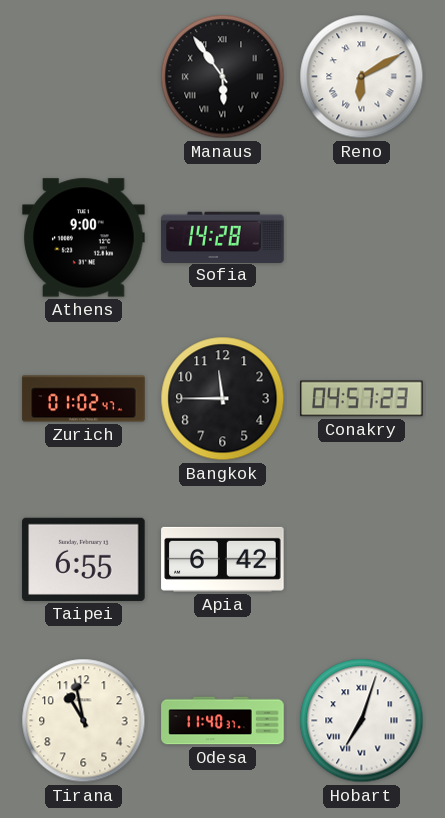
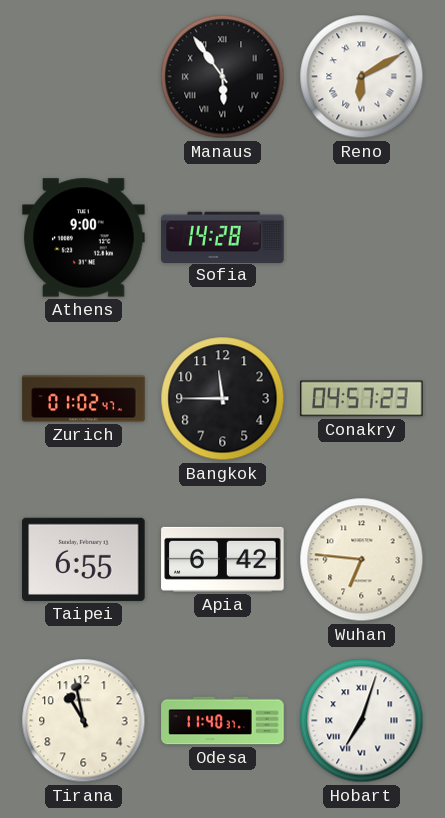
Wuhan: none -> 6:46
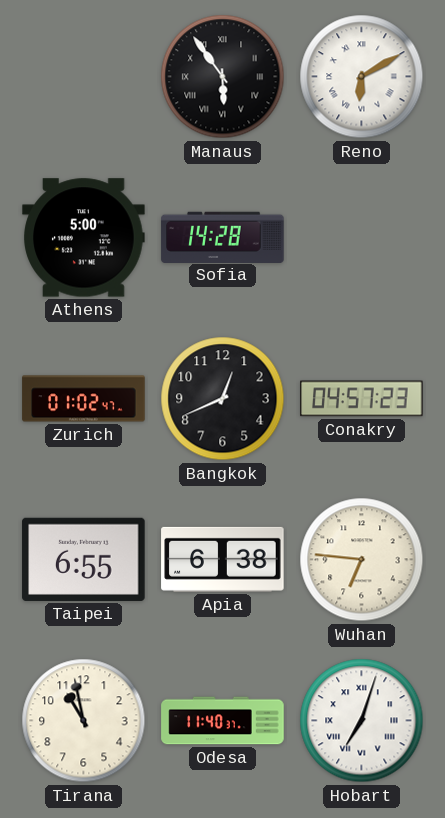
Athens: 9:00 -> 5:00
Bangkok: 11:45 -> 12:41
Apia: 6:42 -> 6:38
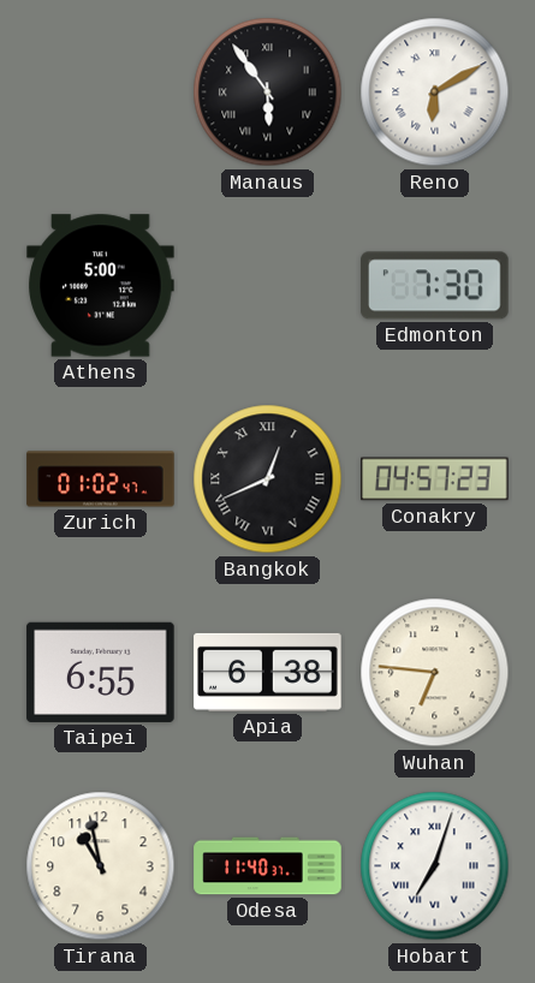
Sofia: 14:28 -> none
Edmonton: none -> 7:30
Bangkok numerals: Arabic -> Roman
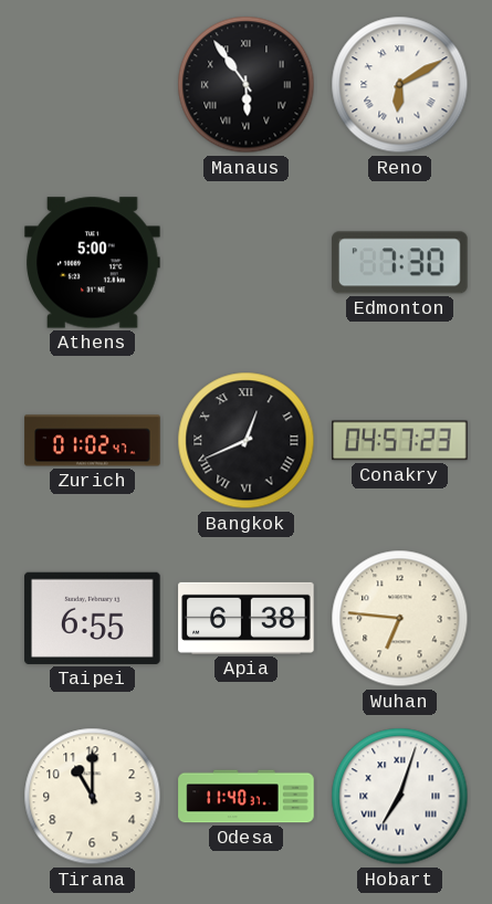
Tirana: 10:58 -> 11:00
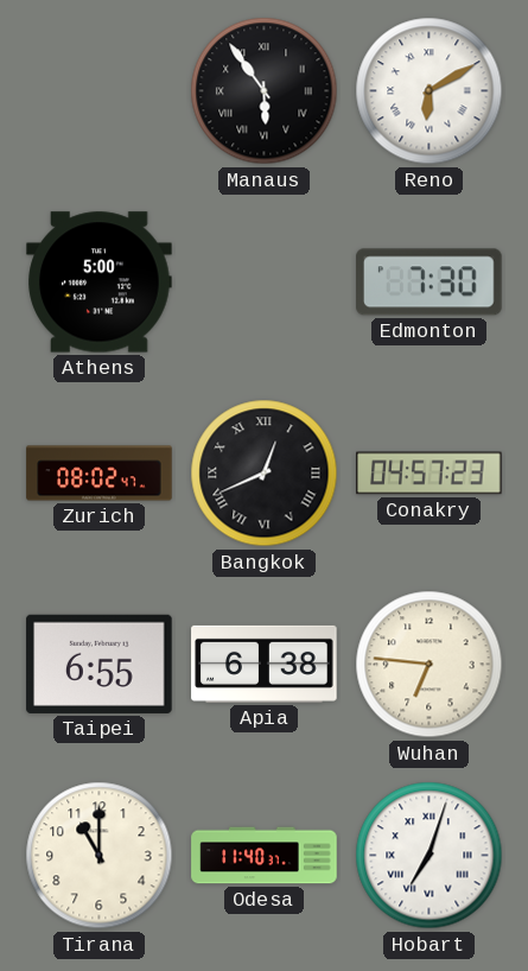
Zurich: 01:02 -> 08:02
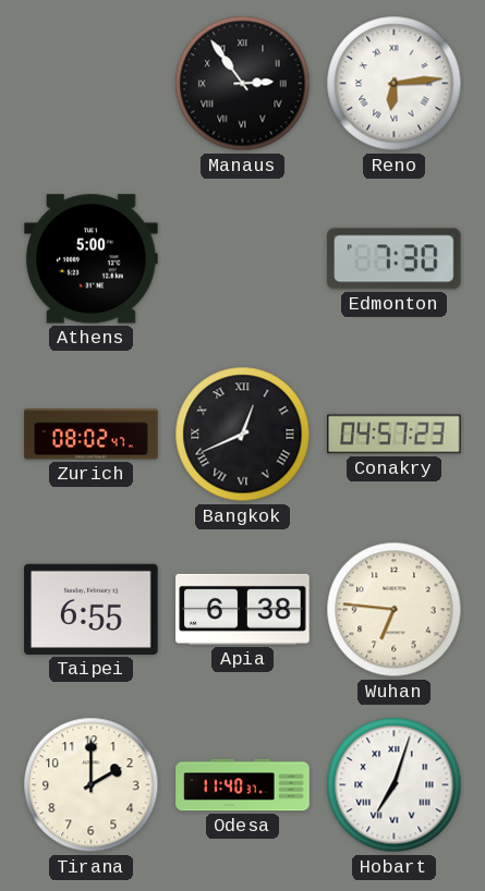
Manaus: 5:54 -> 2:54
Reno: 6:10 -> 6:14
Tirana: 11:00 -> 2:00
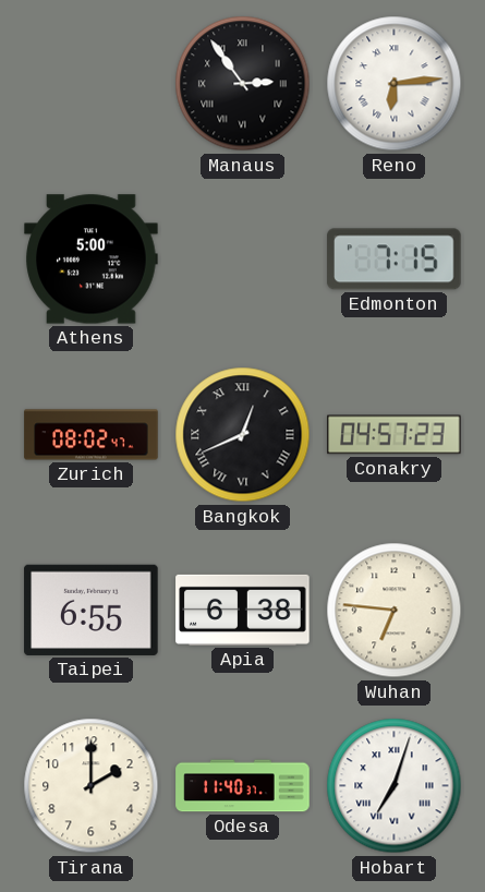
Edmonton: 7:30 -> 7:15
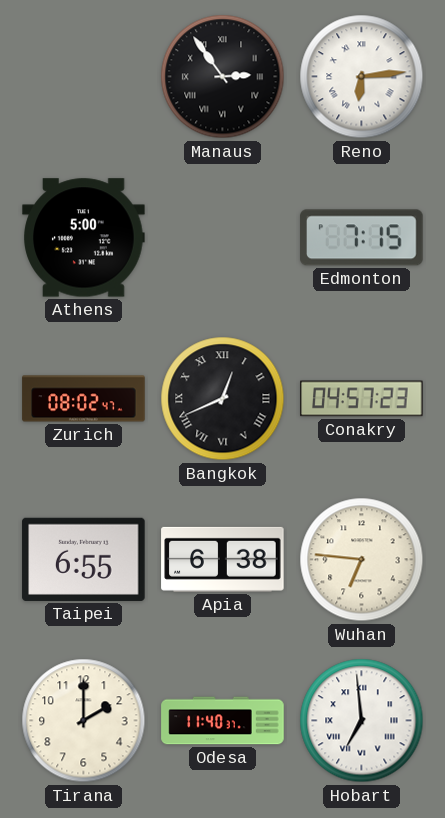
Hobart: 7:03 -> 6:59
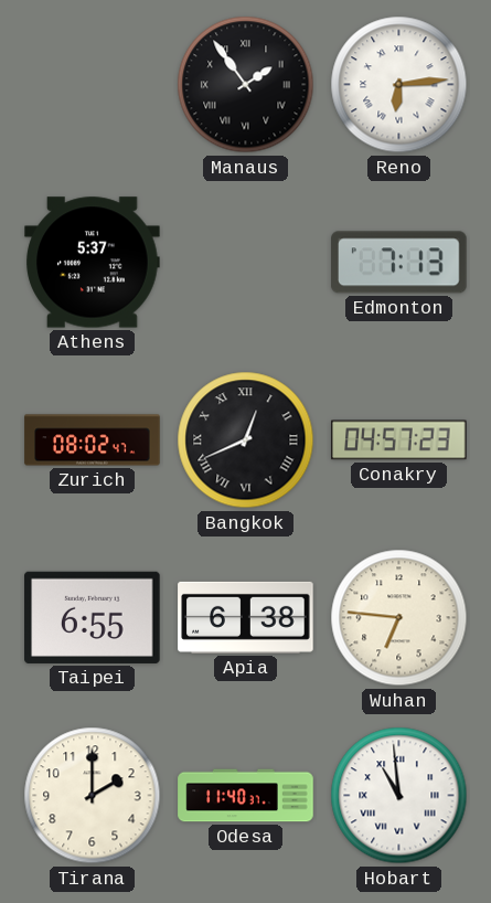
Manaus: 2:54 -> 1:54
Athens: 5:00 -> 5:37
Edmonton: 7:15 -> 7:13
Hobart: 6:59 -> 10:59
